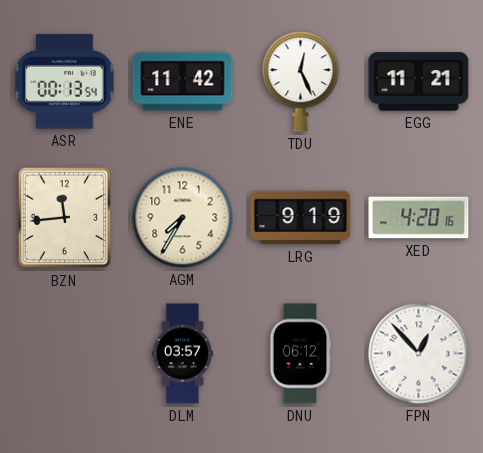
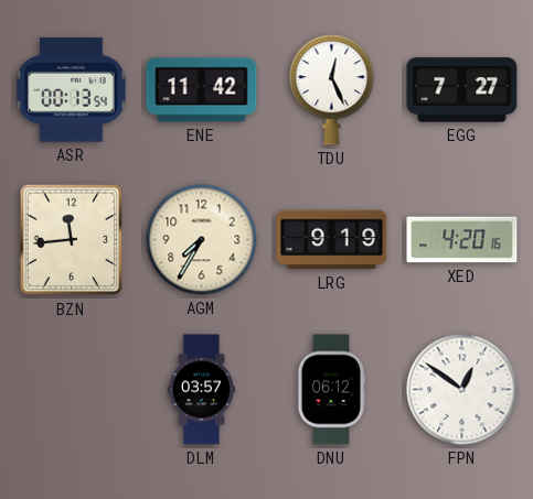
EGG: 11:21 -> 7:27
FPN: 12:53 -> 12:51
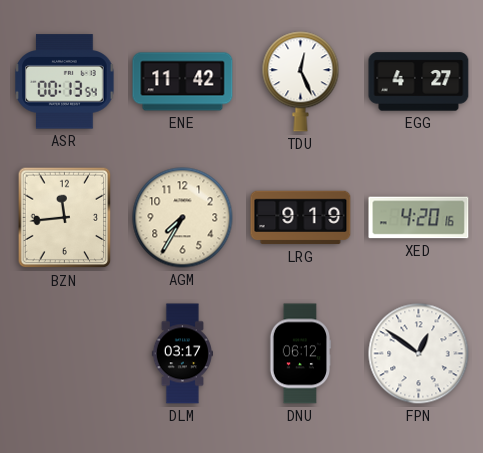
EGG: 7:27 -> 4:27
DLM: 03:57 -> 03:17
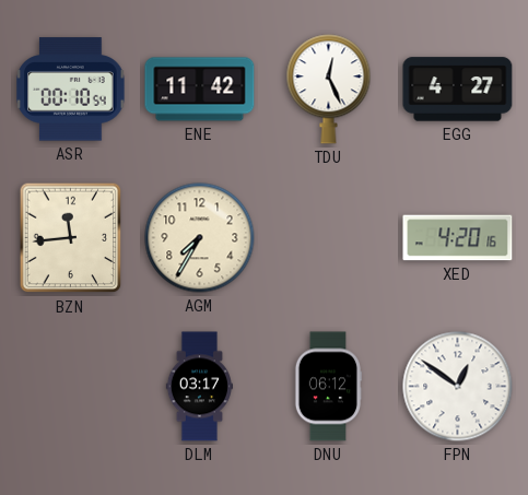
ASR: 00:13 -> 00:10
LRG: 9:19 -> none
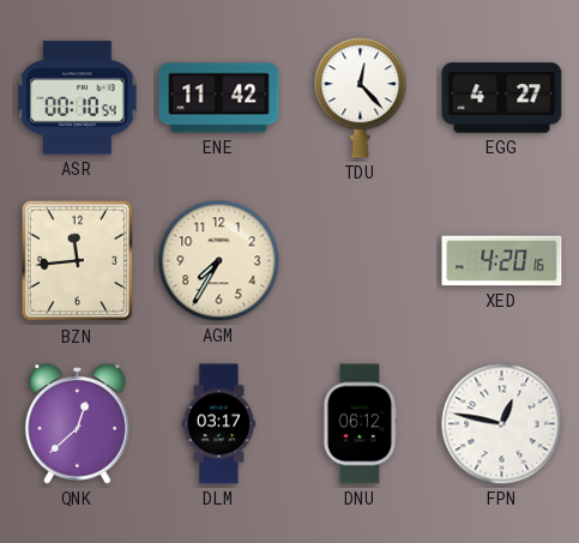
TDU: 12:26 -> 12:23
QNK: none -> 12:38
FPN: 12:51 -> 12:47
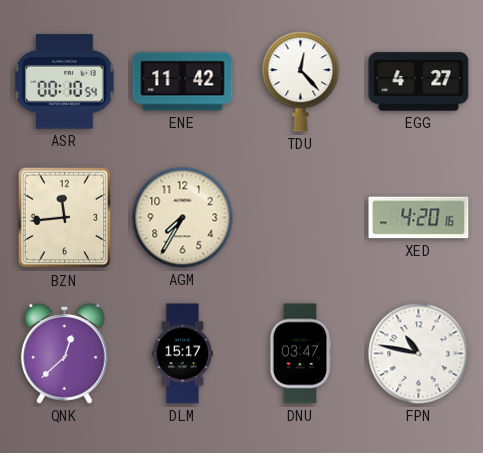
DLM: 03:17 -> 15:17
DNU: 06:12 -> 03:47
FPN: 12:47 -> 10:47
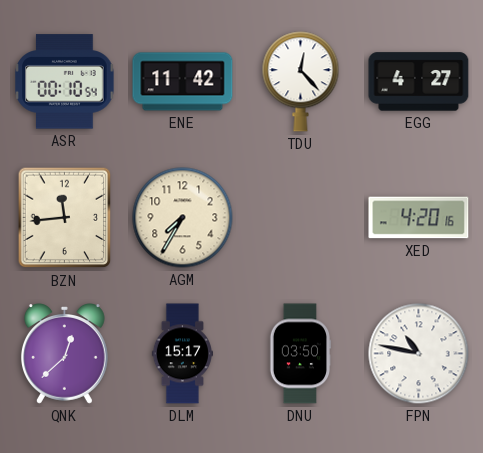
DNU: 03:47 -> 03:50
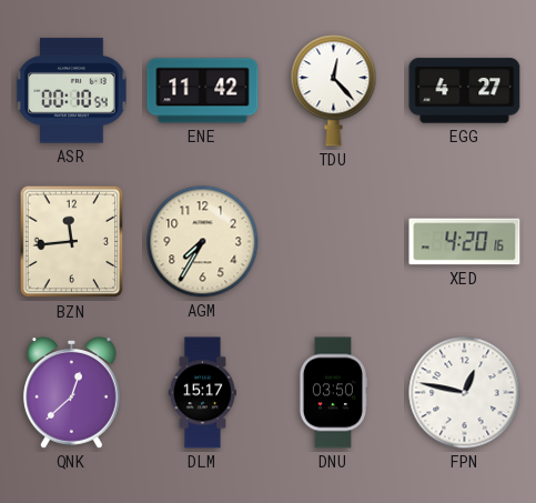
FPN: 10:47 -> 12:47
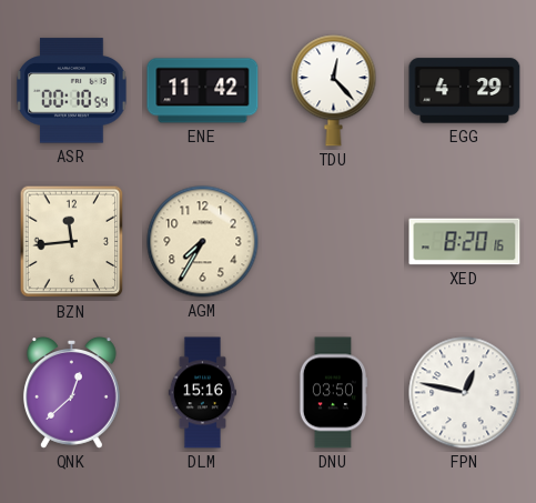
EGG: 4:27 -> 4:29
XED: 4:20 -> 8:20
DLM: 15:17 -> 15:16
